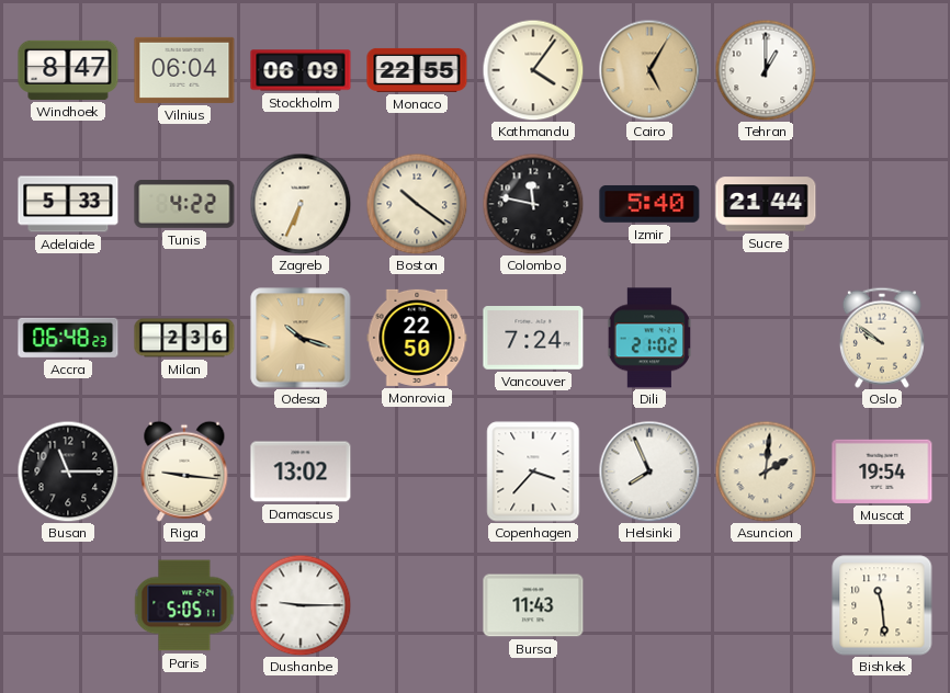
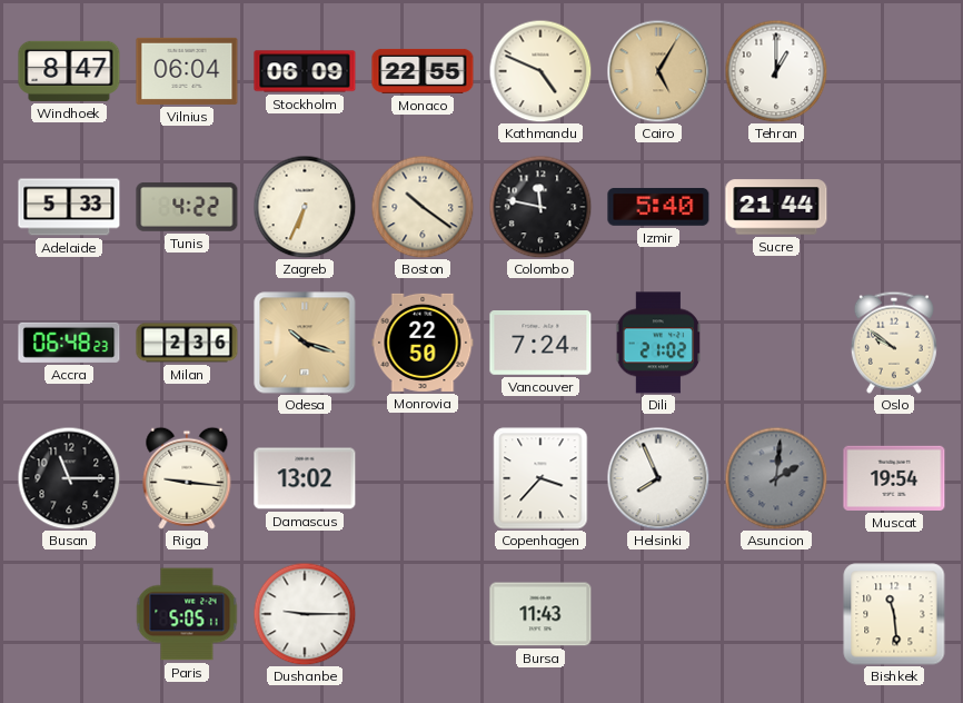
Kathmandu: 4:06 -> 4:49
Asuncion dial: cream -> grey
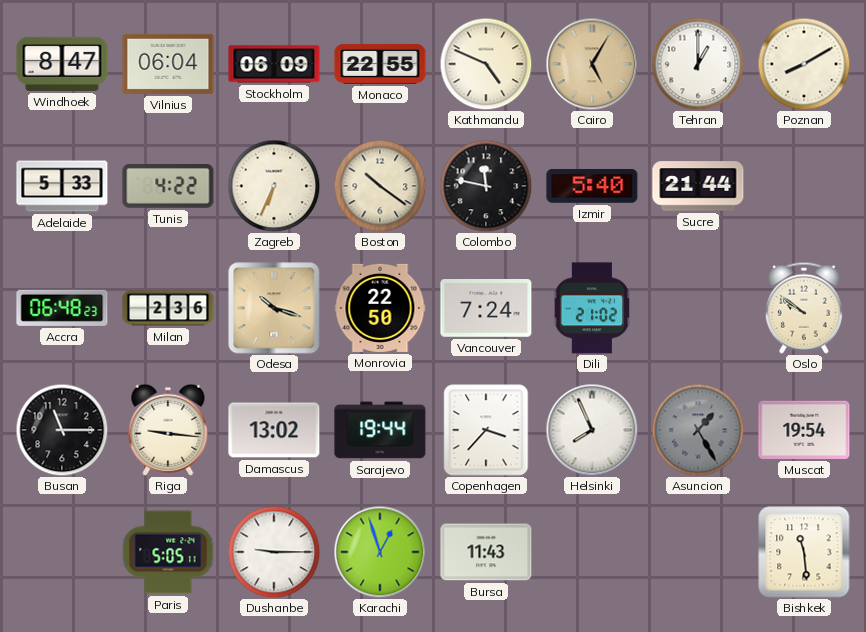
Poznan: none -> 8:10
Sarajevo: none -> 19:44
Asuncion: 2:01 -> 1:25
Karachi: none -> 12:57
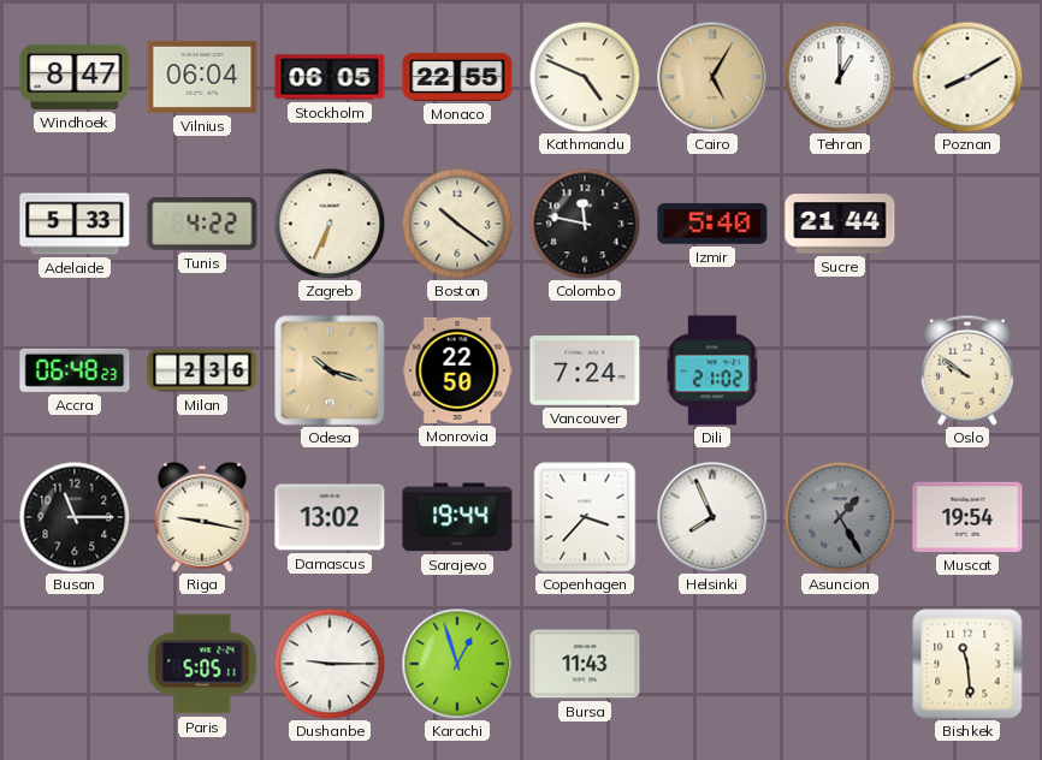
Stockholm: 06:09 -> 06:05
Riga: 9:16 -> 9:17
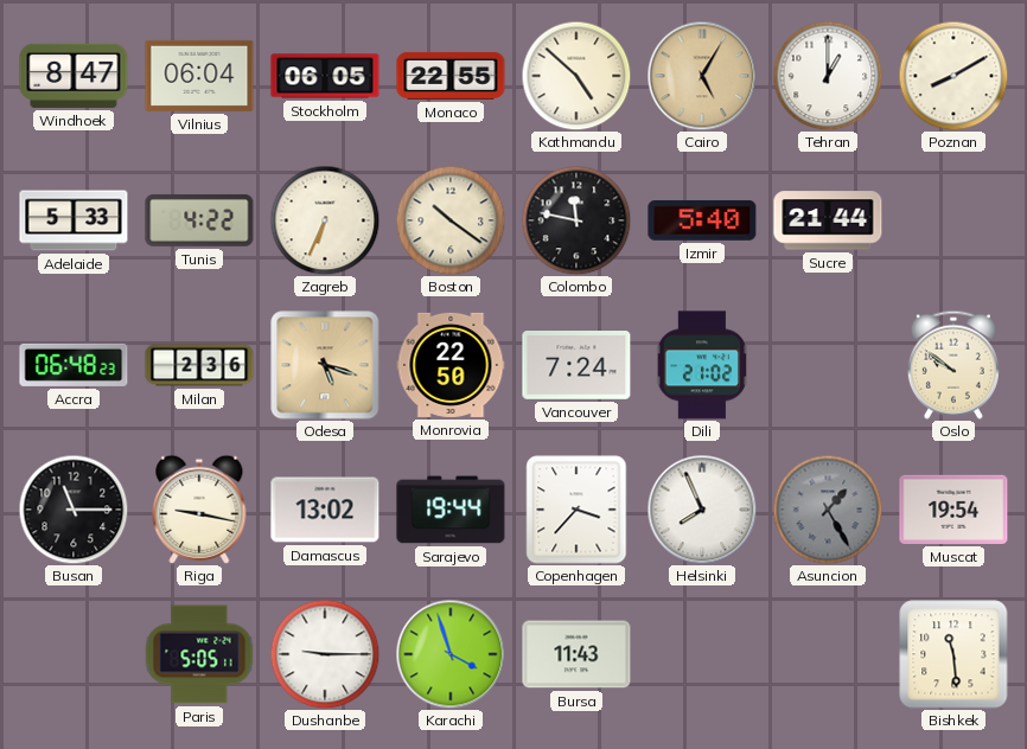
Kathmandu: 4:49 -> 4:52
Odesa: 10:18 -> 5:18
Karachi: 12:57 -> 3:57
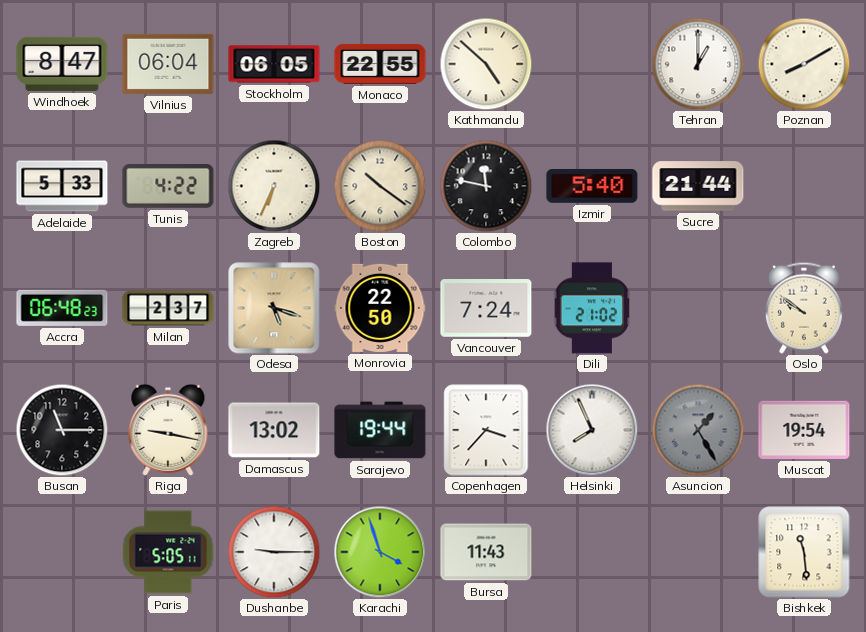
Cairo: 5:05 -> none
Milan: 2:36 -> 2:37
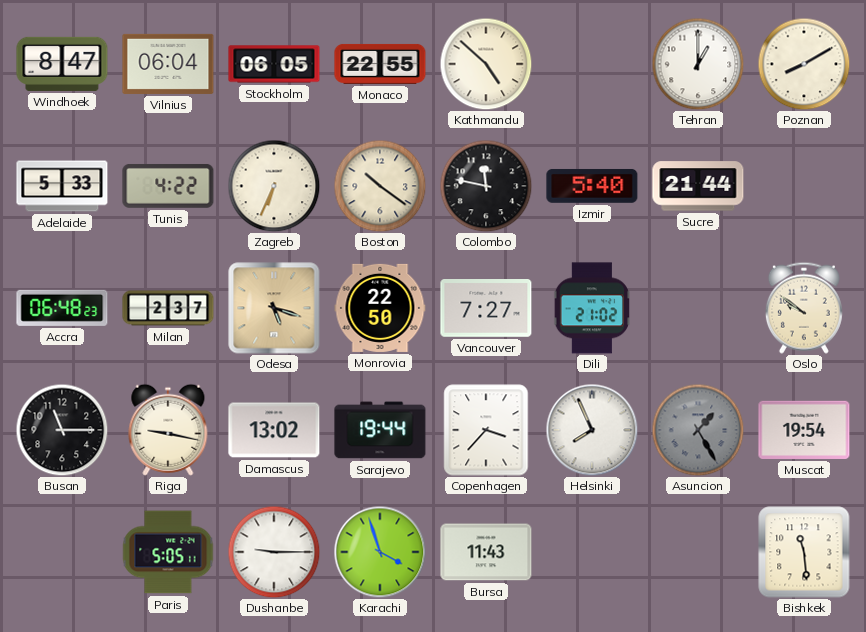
Vancouver: 7:24 -> 7:27
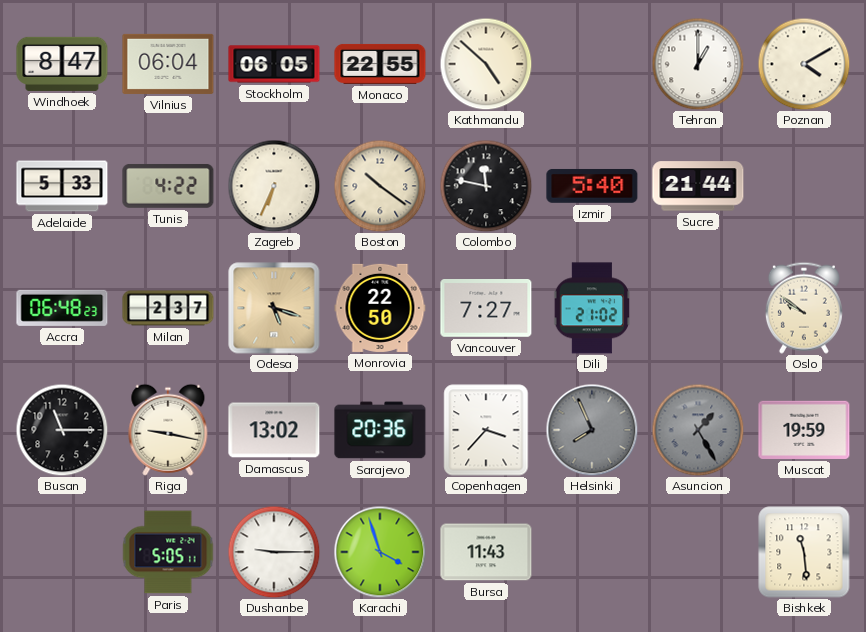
Poznan: 8:10 -> 4:10
Sarajevo: 19:44 -> 20:36
Helsinki dial: white -> grey
Muscat: 19:54 -> 19:59
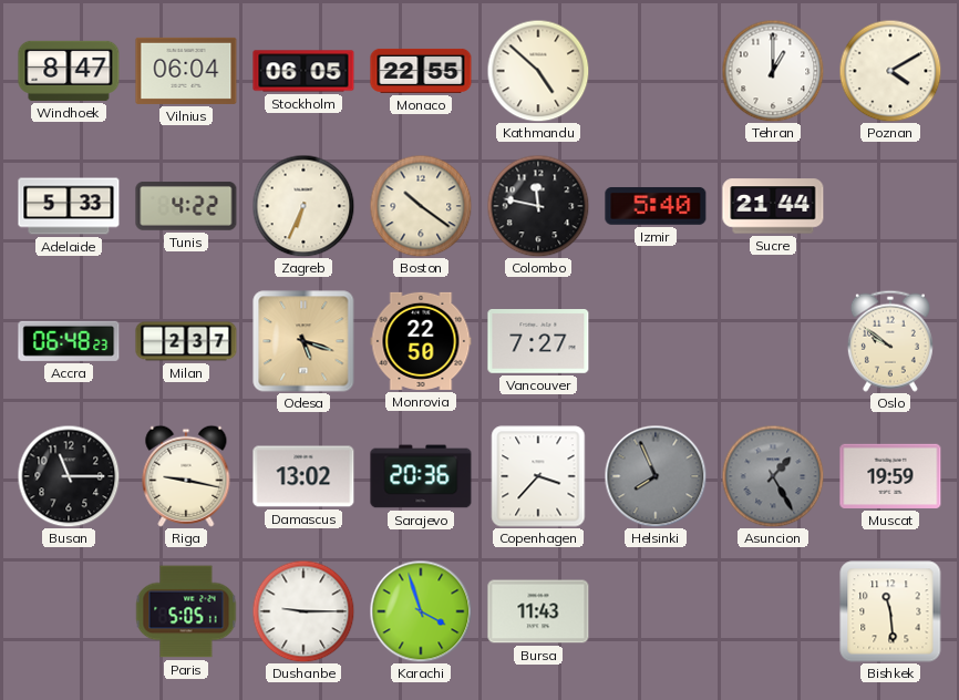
Dili: 21:02 -> none
